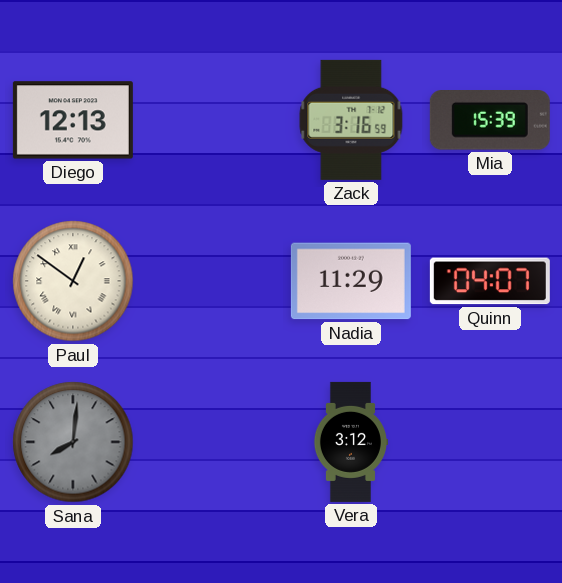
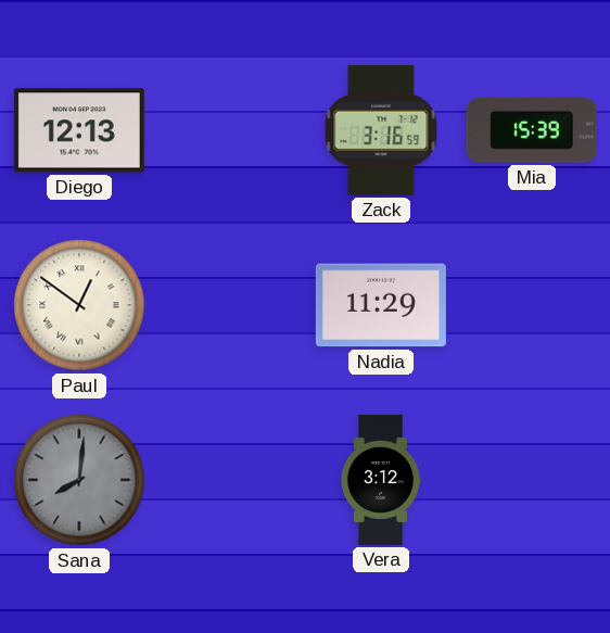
Quinn: 04:07 -> none
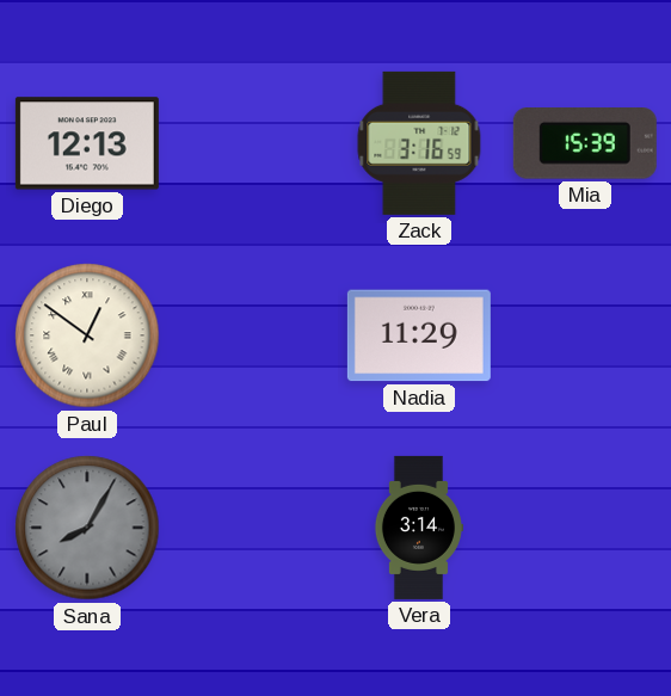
Sana: 8:01 -> 8:05
Vera: 3:12 -> 3:14
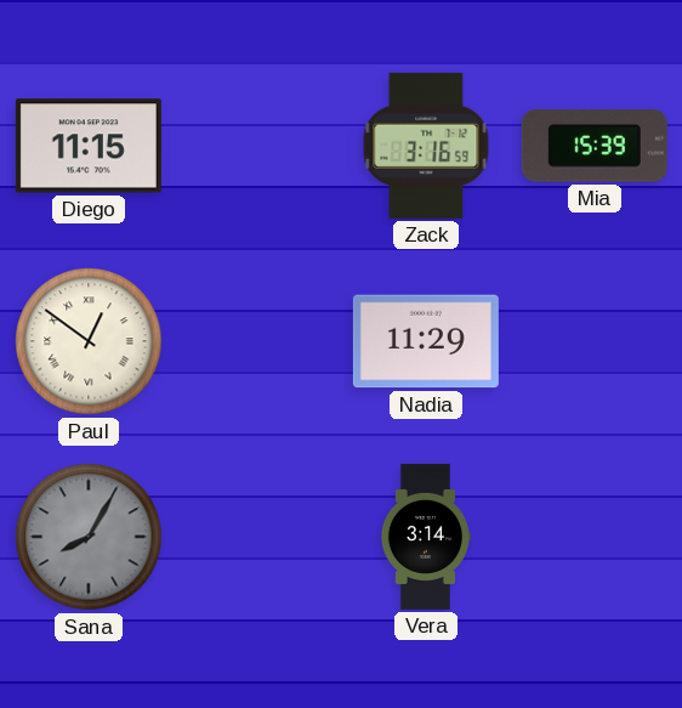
Diego: 12:13 -> 11:15
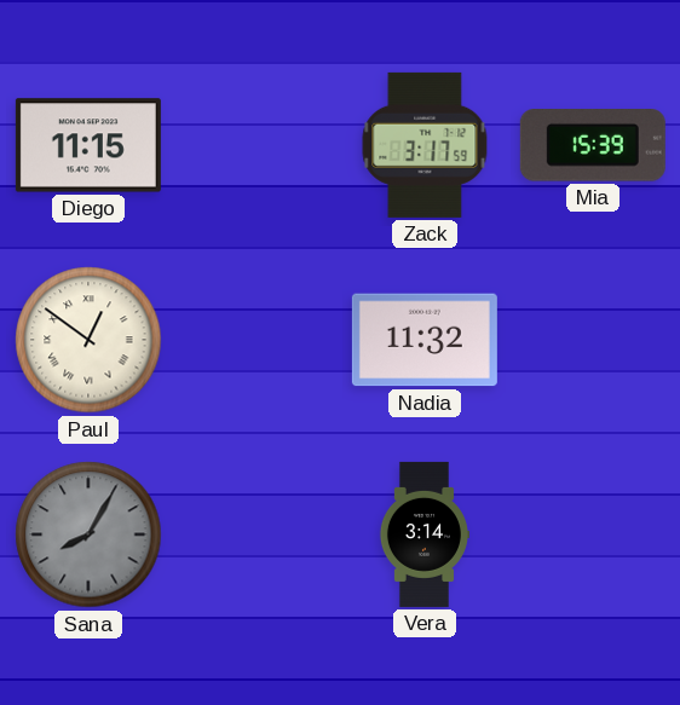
Zack: 3:16 -> 3:17
Nadia: 11:29 -> 11:32
